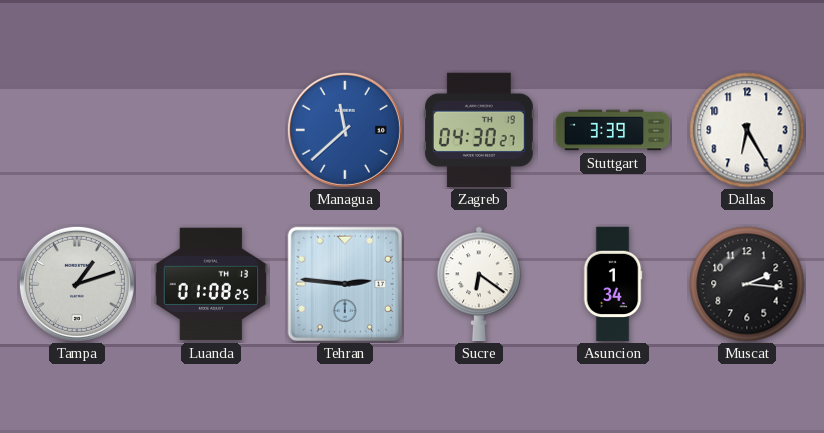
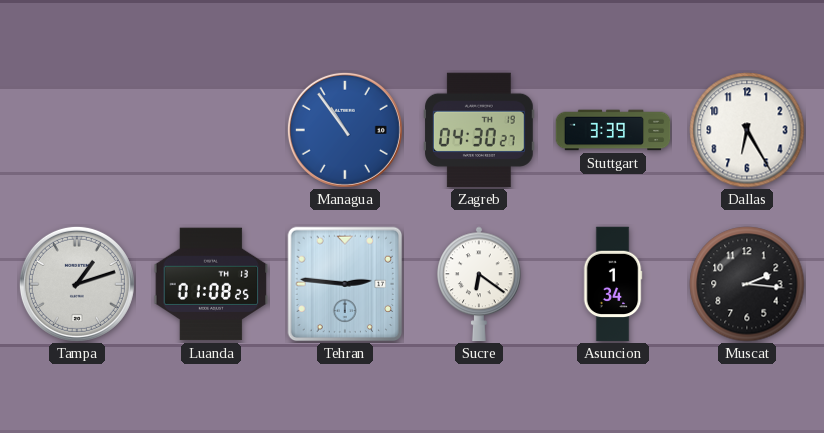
Managua: 11:38 -> 10:54
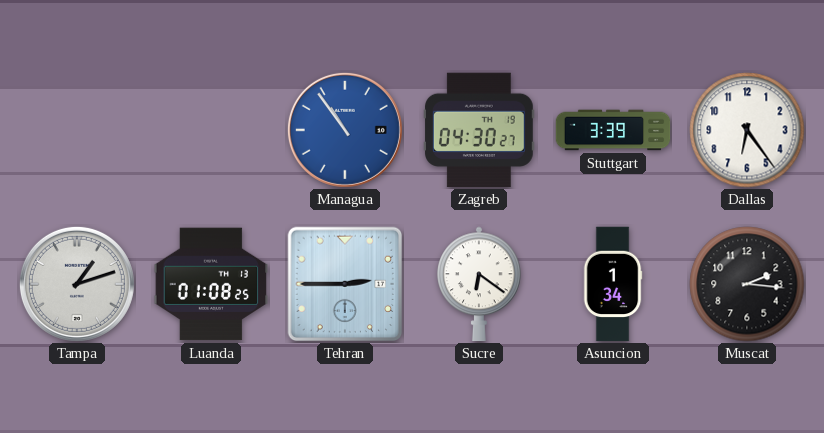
Dallas: 6:25 -> 6:24
Tehran: 2:46 -> 2:45
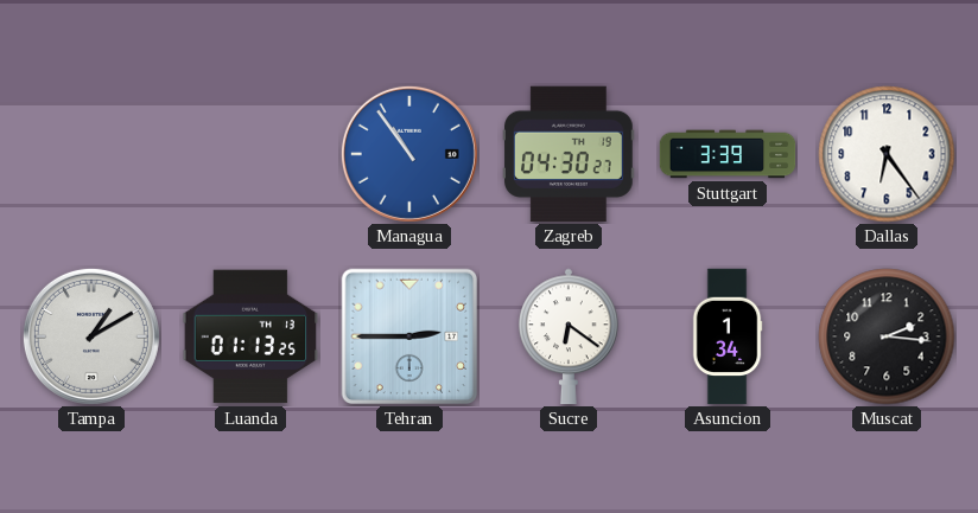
Tampa: 1:12 -> 1:10
Luanda: 01:08 -> 01:13
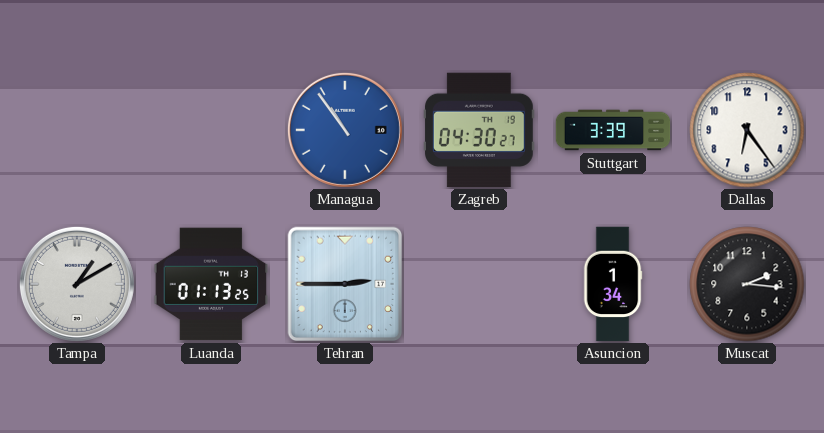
Sucre: 6:21 -> none
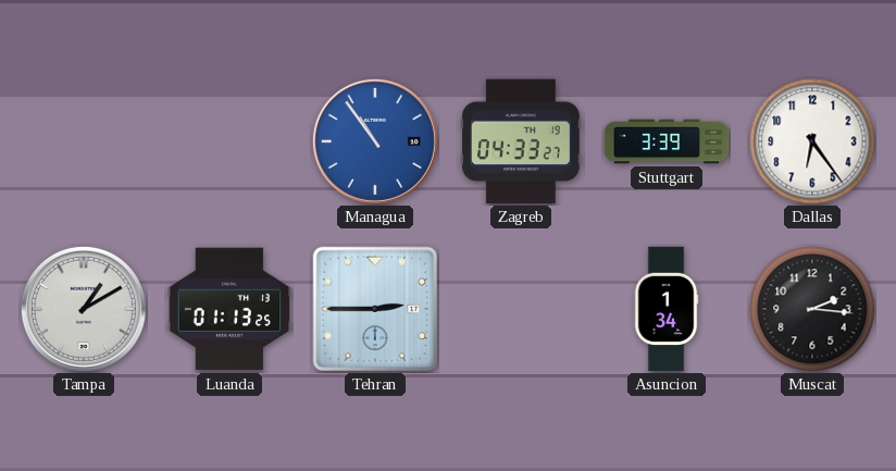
Zagreb: 04:30 -> 04:33
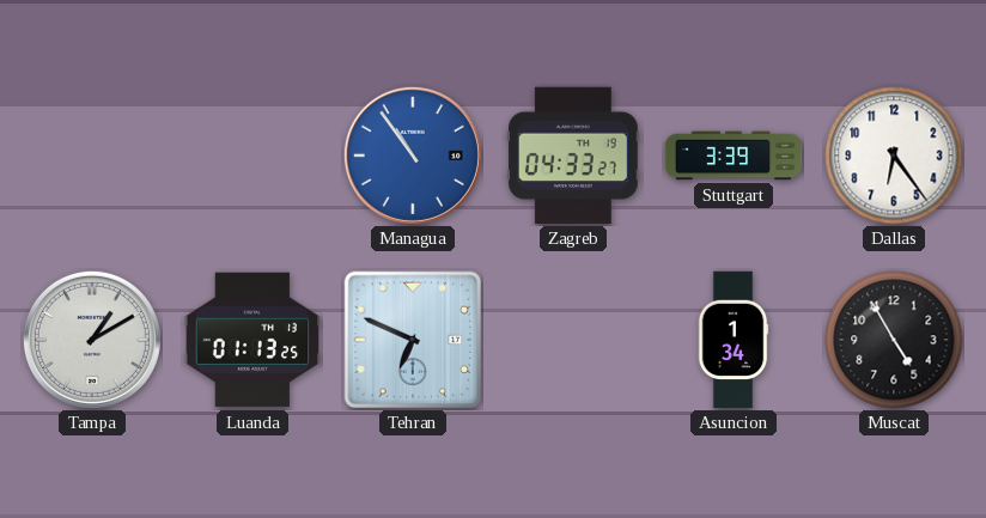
Tehran: 2:45 -> 6:49
Muscat: 2:16 -> 4:55
